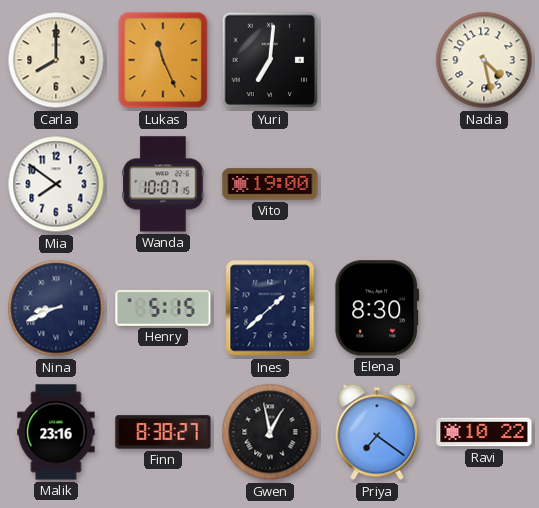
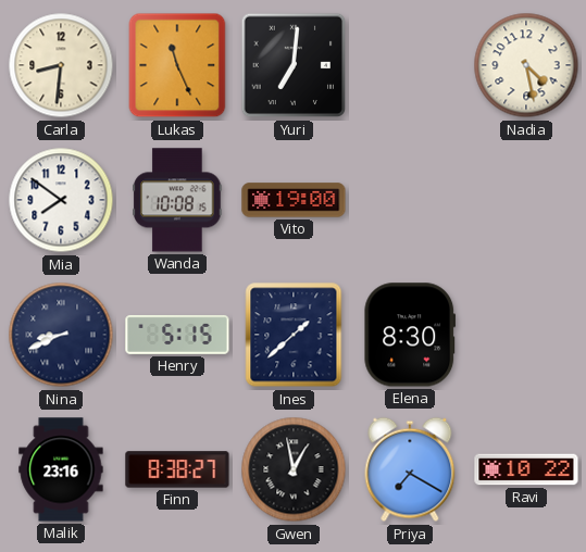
Carla: 8:00 -> 8:31
Wanda: 10:07 -> 10:08
Priya: 7:21 -> 7:20
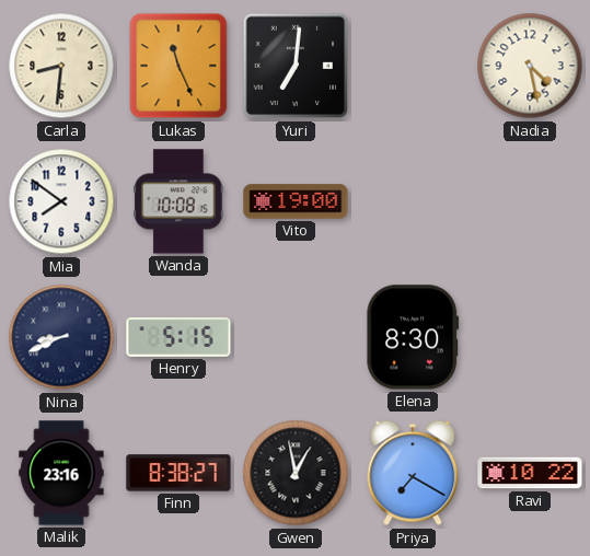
Ines: 1:38 -> none
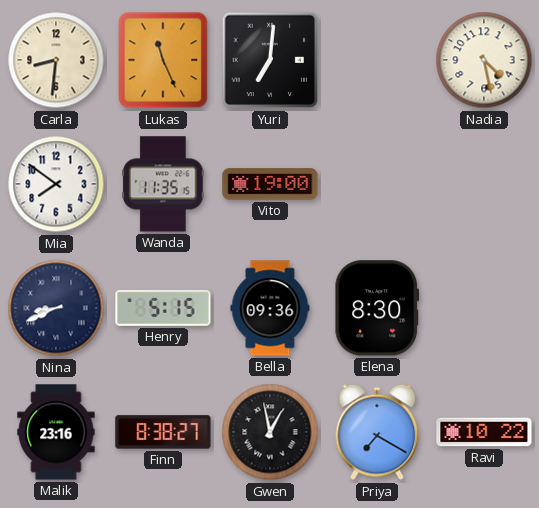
Wanda: 10:08 -> 11:35
Bella: none -> 09:36
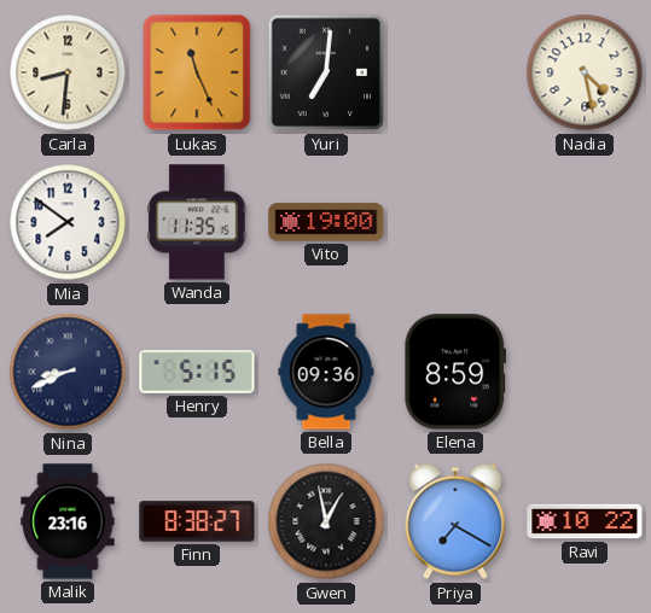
Elena: 8:30 -> 8:59
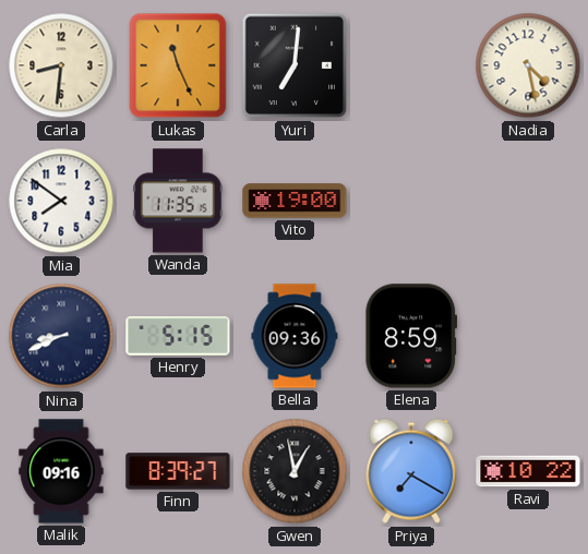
Malik: 23:16 -> 09:16
Finn: 8:38 -> 8:39
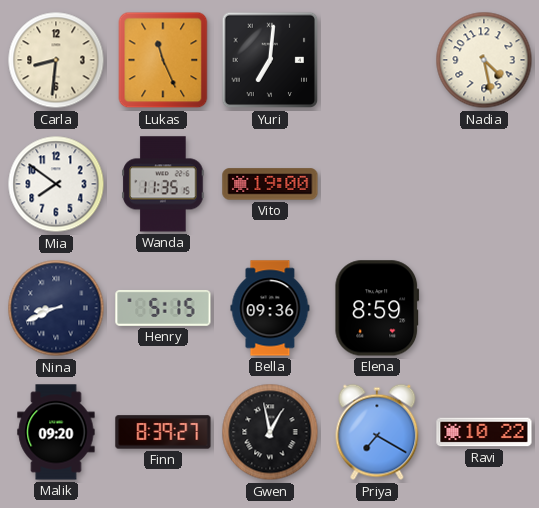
Malik: 09:16 -> 09:20
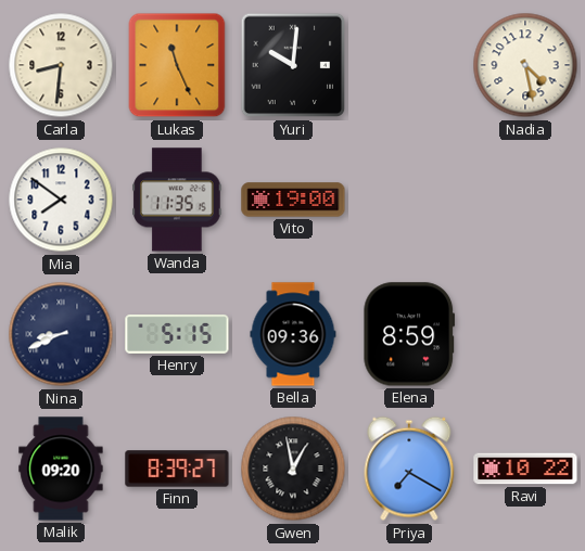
Yuri: 7:01 -> 10:01
